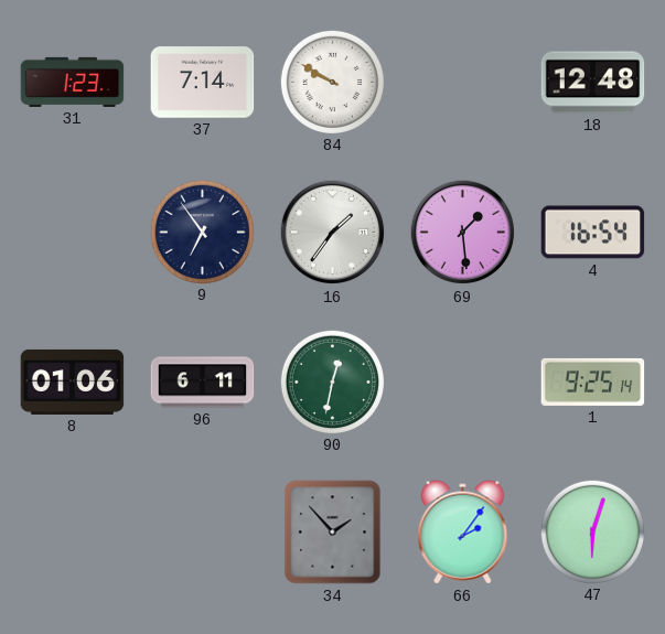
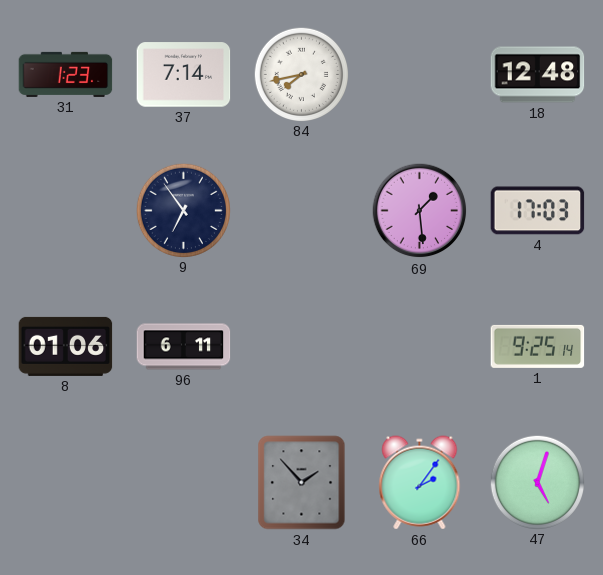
84: 9:50 -> 7:43
16: 1:36 -> none
4: 16:54 -> 17:03
90: 12:32 -> none
47: 6:03 -> 5:03
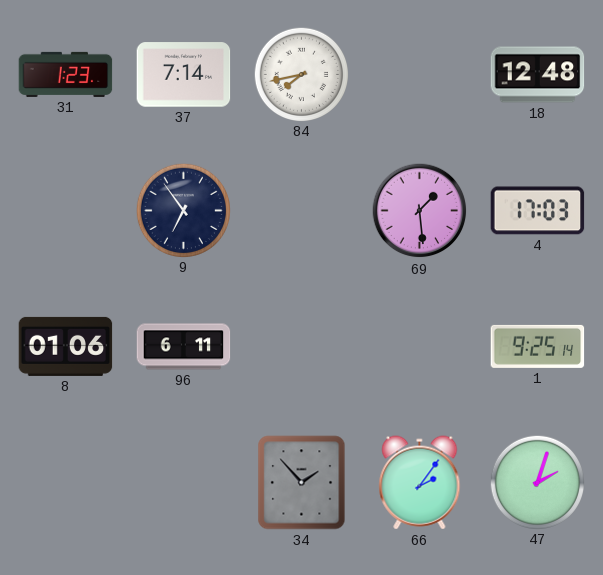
47: 5:03 -> 2:03
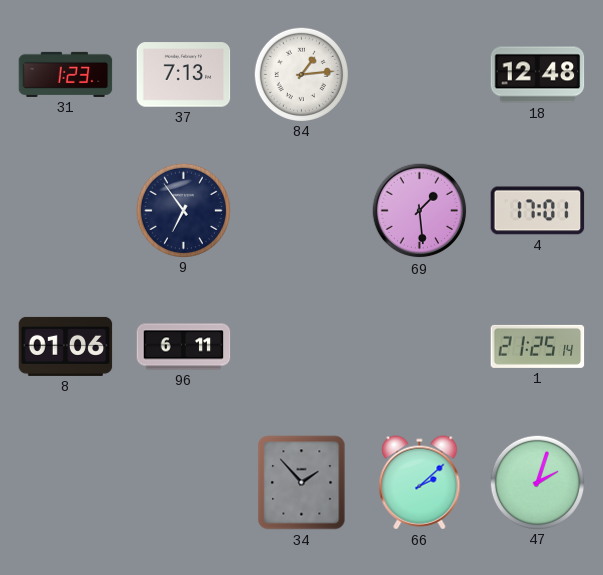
37: 7:14 -> 7:13
84: 7:43 -> 1:14
4: 17:03 -> 17:01
1: 9:25 -> 21:25
66: 2:06 -> 2:08
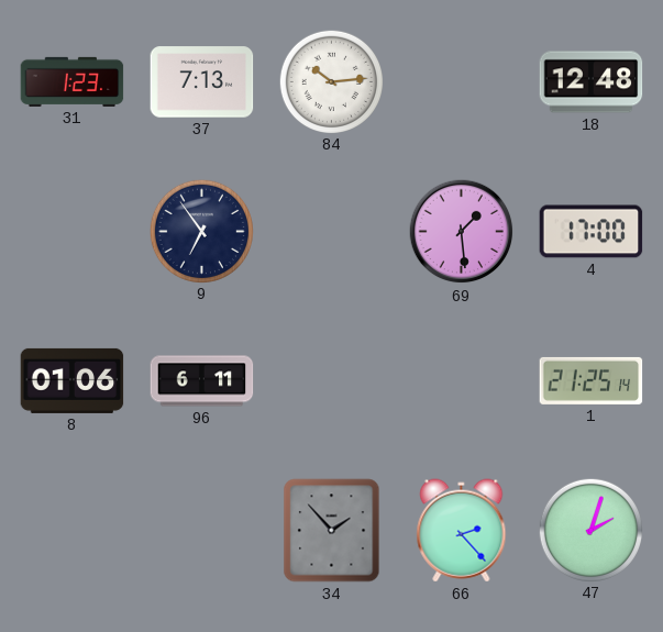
84: 1:14 -> 10:14
4: 17:01 -> 17:00
66: 2:08 -> 2:23
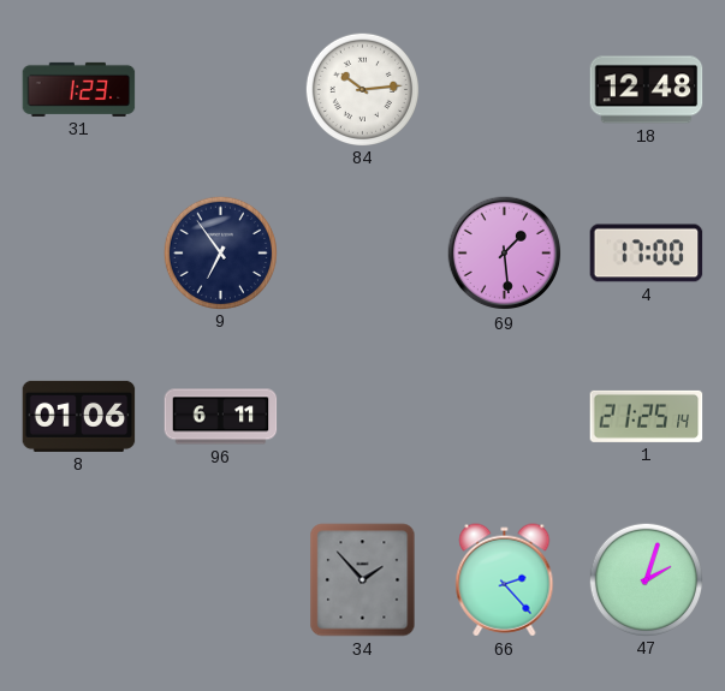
37: 7:13 -> none
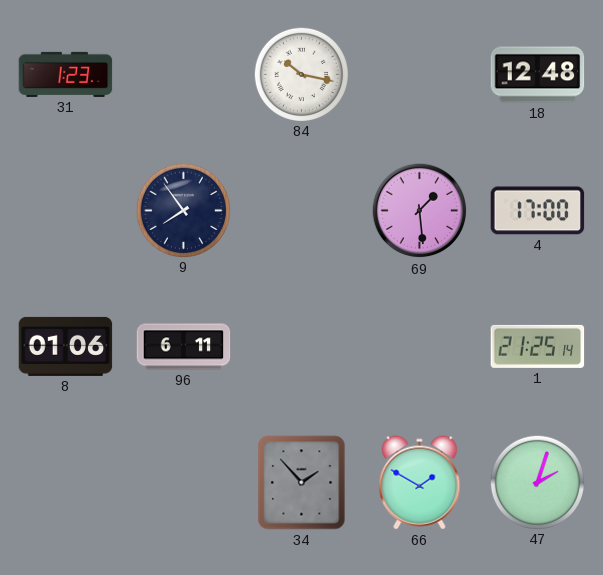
84: 10:14 -> 10:17
9: 6:54 -> 7:54
66: 2:23 -> 1:50
